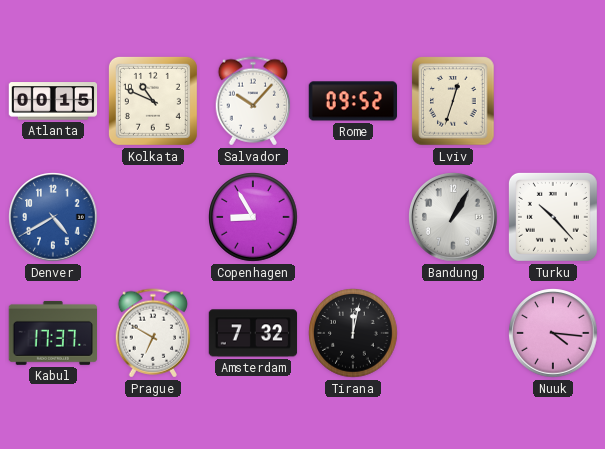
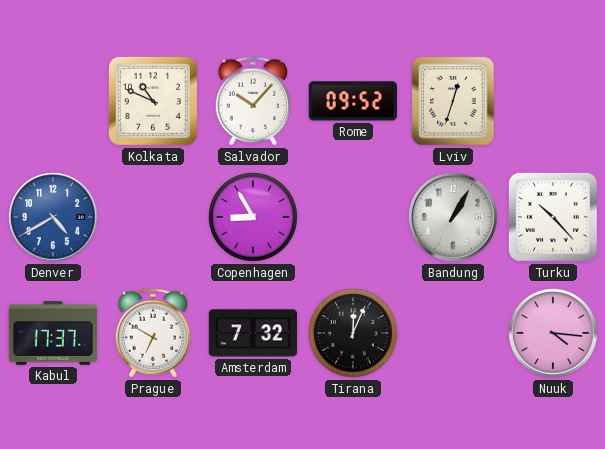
Atlanta: 00:15 -> none
Tirana: 12:02 -> 12:04
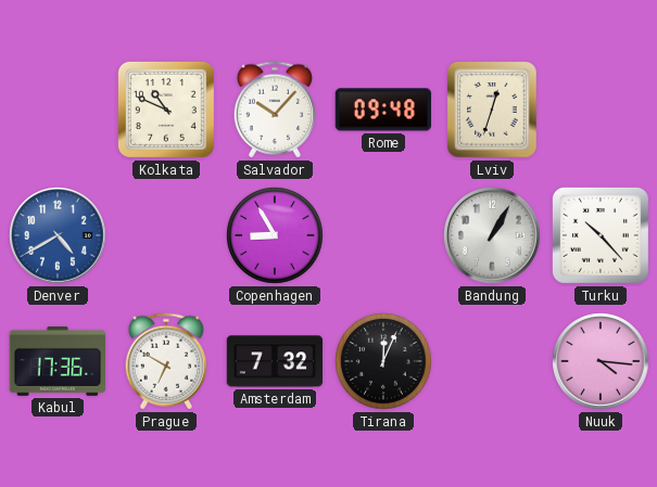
Rome: 09:52 -> 09:48
Kabul: 17:37 -> 17:36
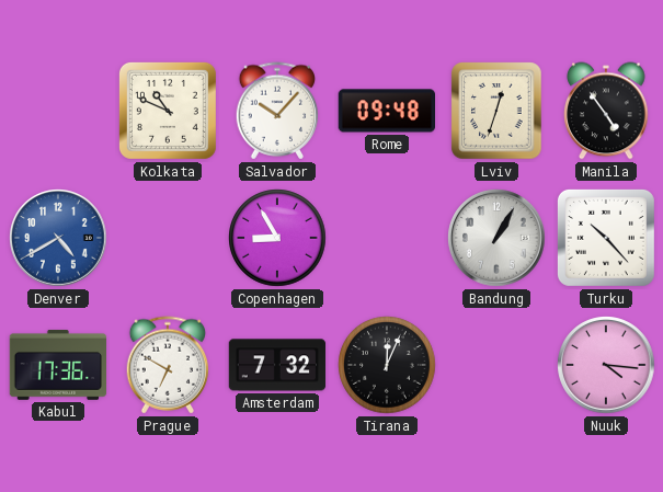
Manila: none -> 4:54
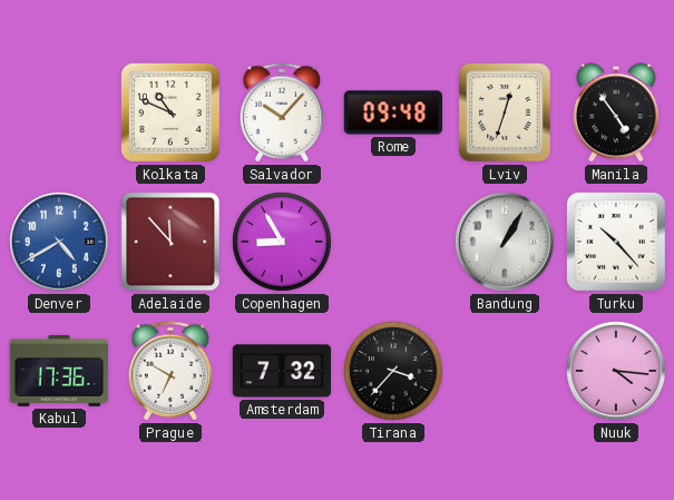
Adelaide: none -> 11:53
Tirana: 12:04 -> 3:37
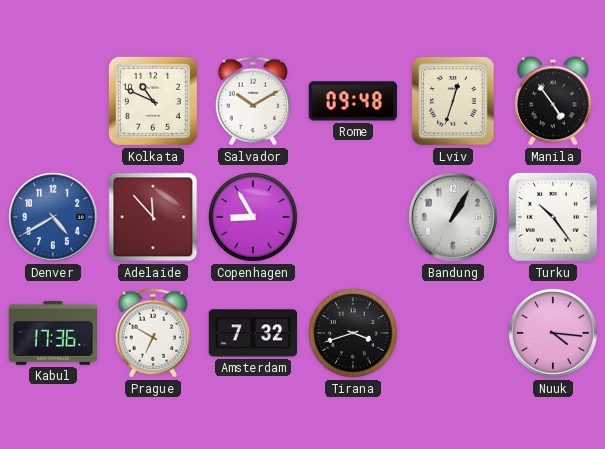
Salvador: 10:07 -> 10:10
Turku: 10:23 -> 10:24
Tirana: 3:37 -> 3:42
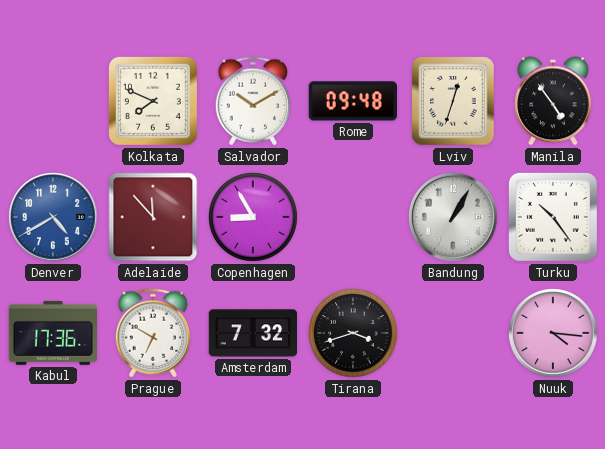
Kolkata: 10:49 -> 7:49
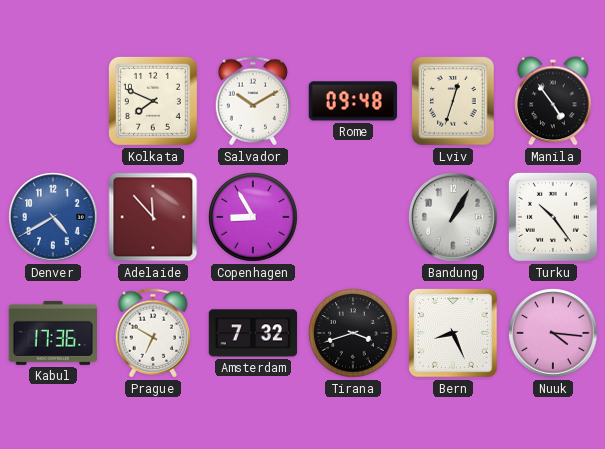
Bern: none -> 8:26
